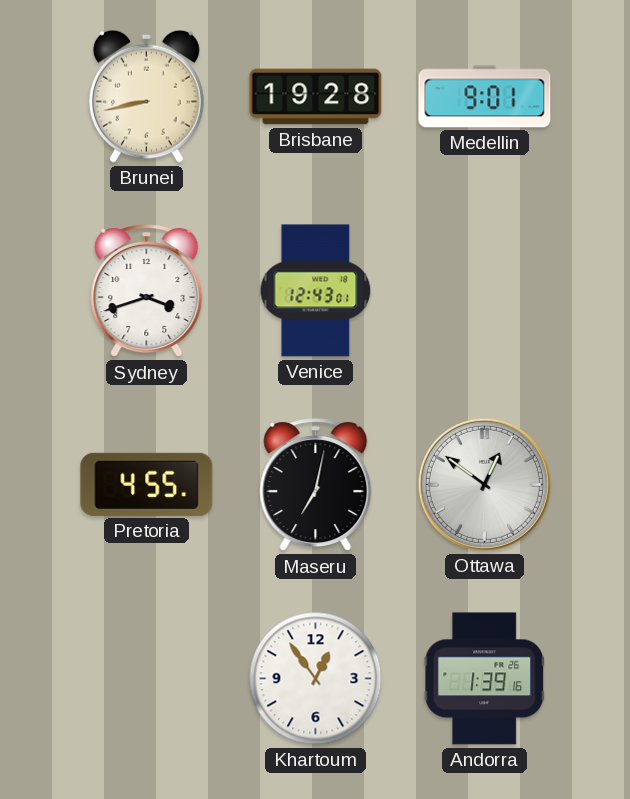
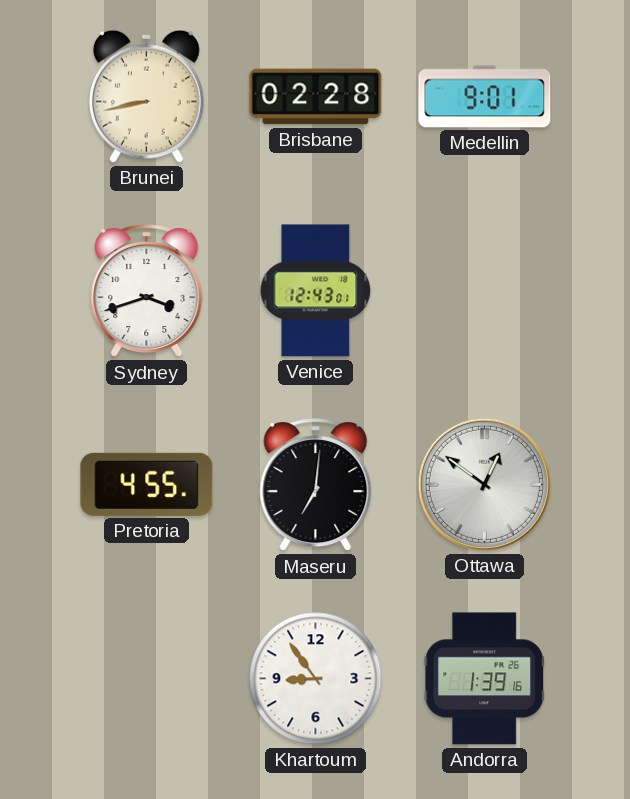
Brisbane: 19:28 -> 02:28
Maseru: 7:02 -> 7:01
Khartoum: 12:54 -> 8:54
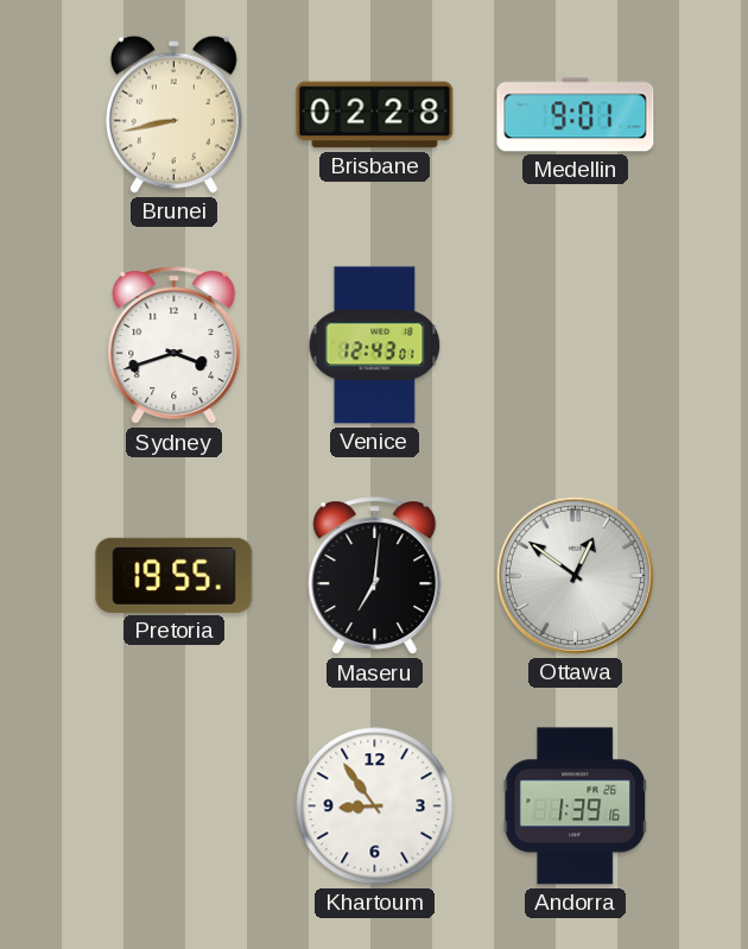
Pretoria: 4:55 -> 19:55
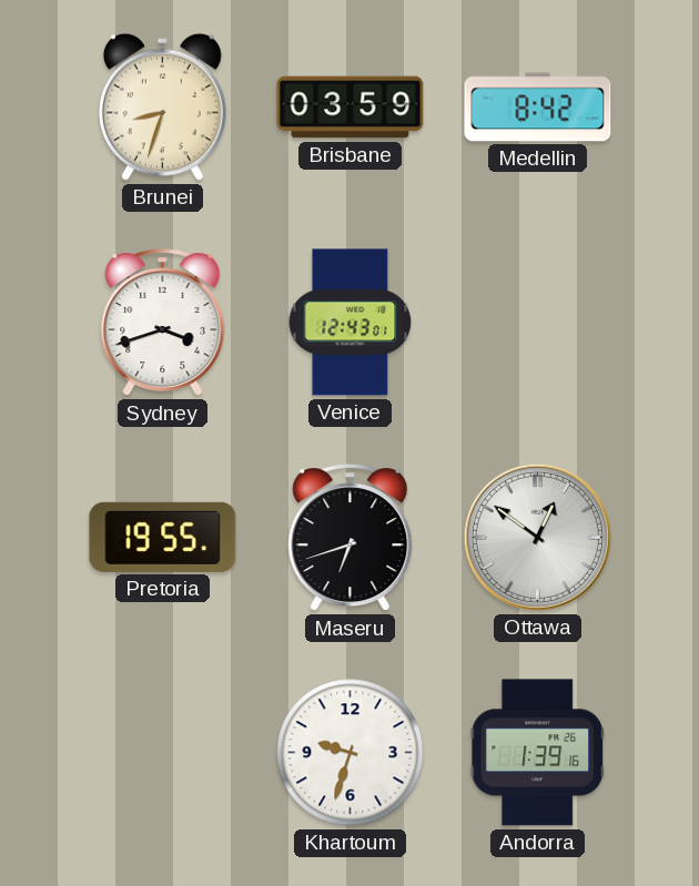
Brunei: 8:43 -> 8:33
Brisbane: 02:28 -> 03:59
Medellin: 9:01 -> 8:42
Maseru: 7:01 -> 6:42
Khartoum: 8:54 -> 9:33
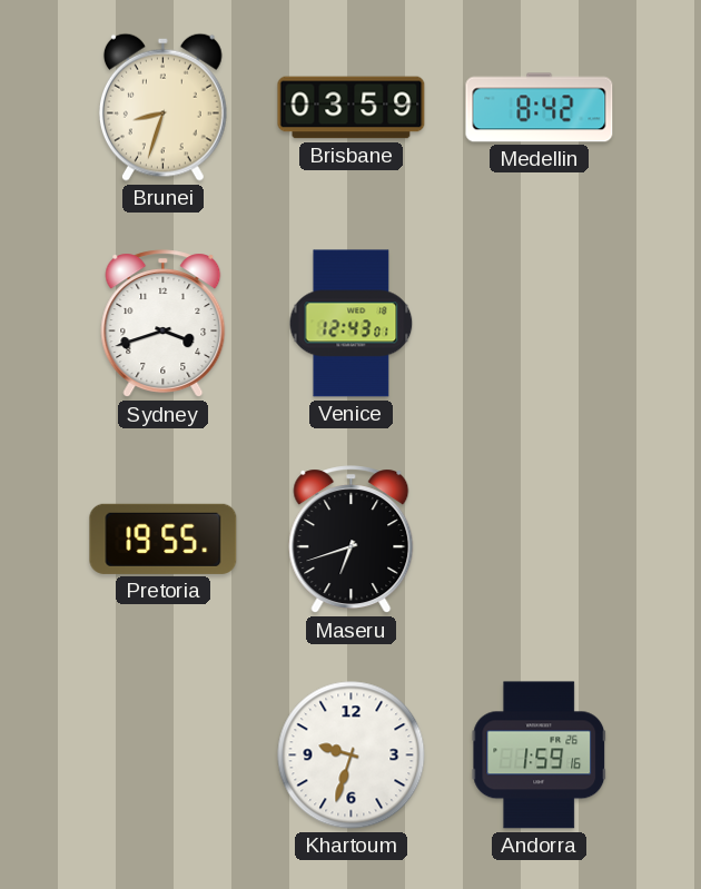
Ottawa: 12:51 -> none
Andorra: 1:39 -> 1:59
